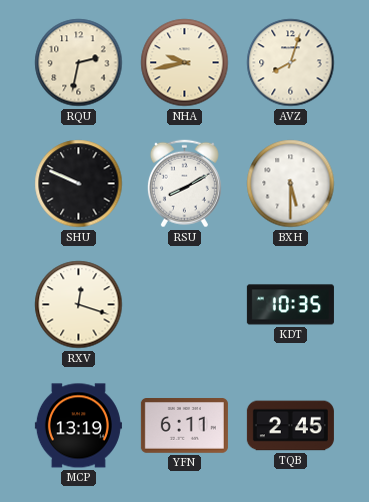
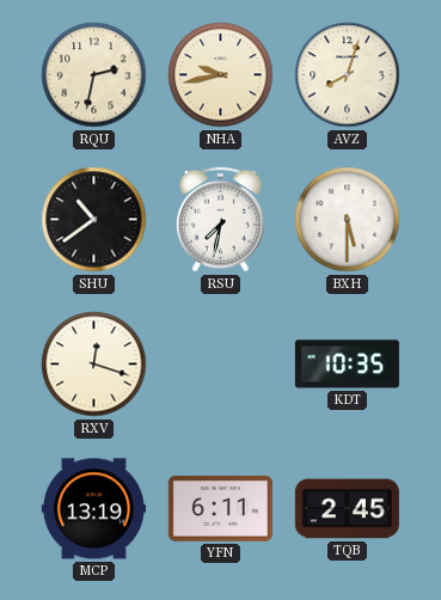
SHU: 9:49 -> 10:39
RSU: 8:10 -> 7:32
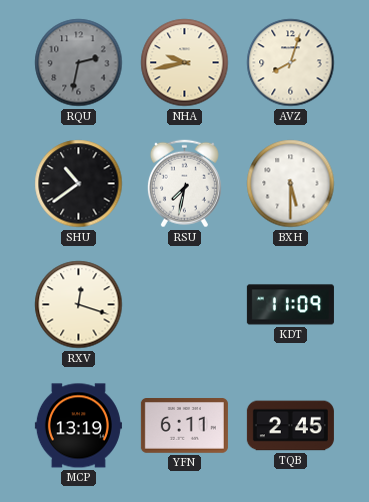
RQU dial: cream -> grey
KDT: 10:35 -> 11:09
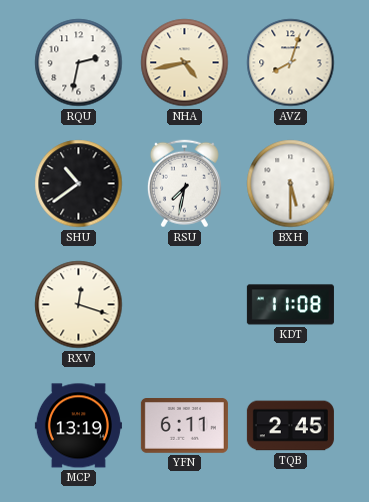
RQU dial: grey -> white
NHA: 9:43 -> 4:43
KDT: 11:09 -> 11:08
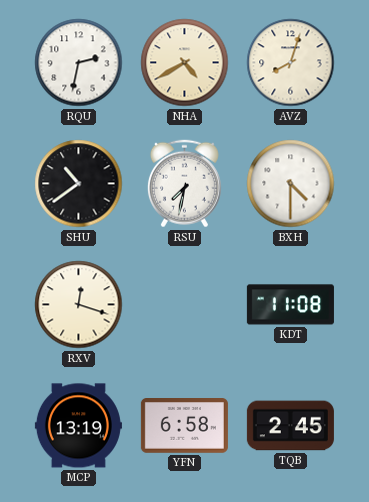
NHA: 4:43 -> 4:40
BXH: 5:30 -> 4:30
YFN: 6:11 -> 6:58
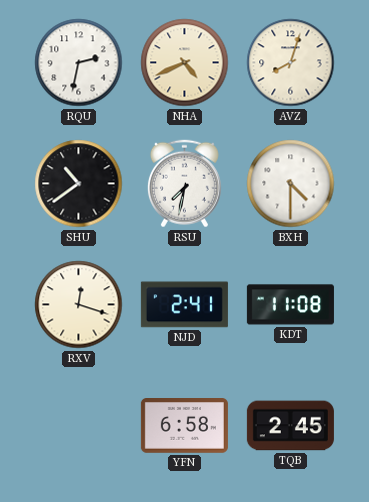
NHA: 4:40 -> 4:41
NJD: none -> 2:41
MCP: 13:19 -> none
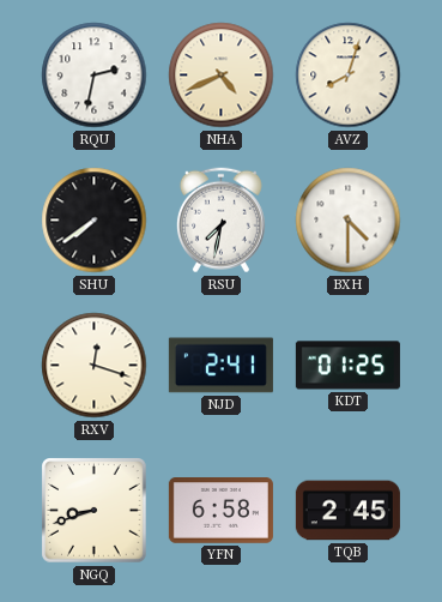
SHU: 10:39 -> 7:39
KDT: 11:08 -> 01:25
NGQ: none -> 8:42
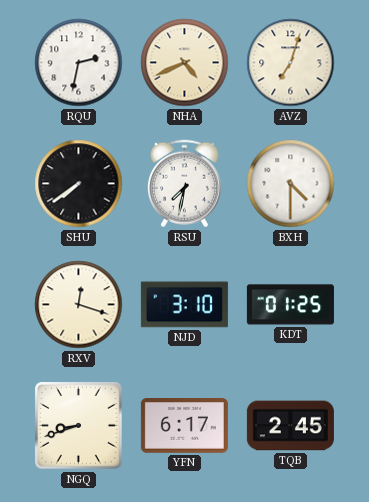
AVZ: 8:03 -> 7:03
NJD: 2:41 -> 3:10
YFN: 6:58 -> 6:17
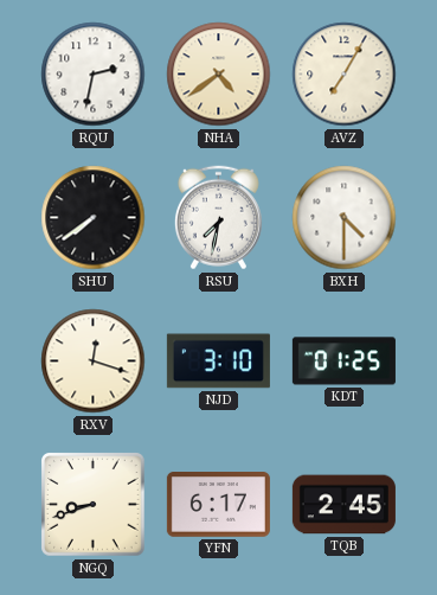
NHA: 4:41 -> 4:39
AVZ: 7:03 -> 7:05
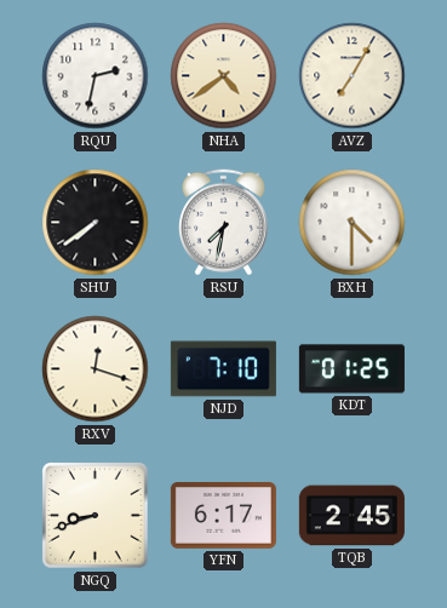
NJD: 3:10 -> 7:10
